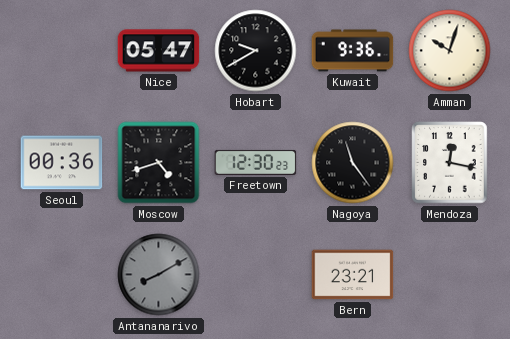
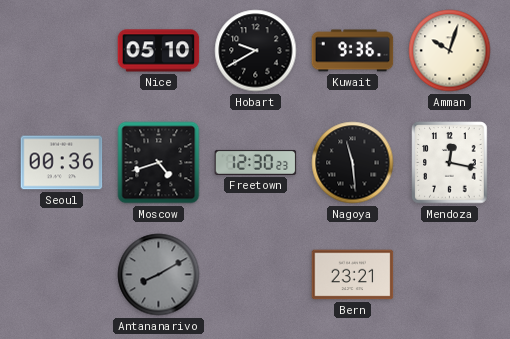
Nice: 05:47 -> 05:10
Nagoya: 11:24 -> 11:29
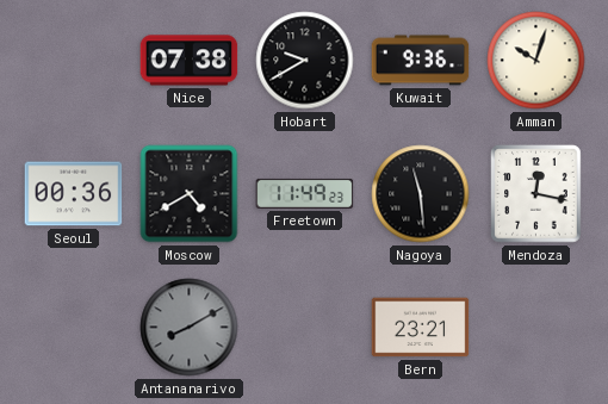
Nice: 05:10 -> 07:38
Moscow: 4:42 -> 4:40
Freetown: 12:30 -> 11:49
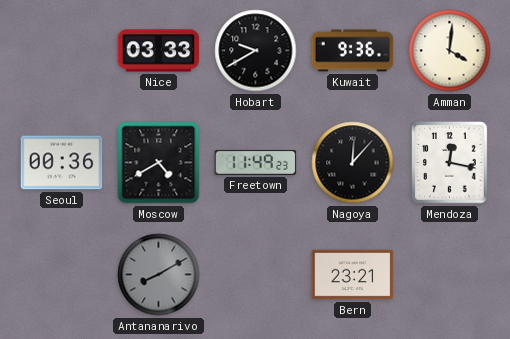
Nice: 07:38 -> 03:33
Amman: 10:03 -> 4:01
Nagoya: 11:29 -> 12:07
